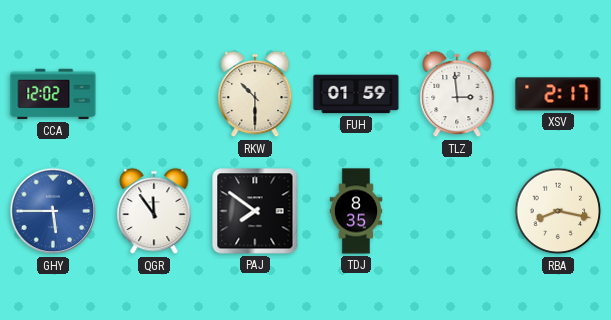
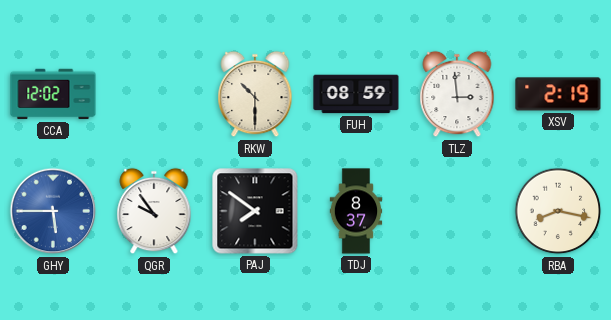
FUH: 01:59 -> 08:59
XSV: 2:17 -> 2:19
QGR: 11:54 -> 9:54
TDJ: 8:35 -> 8:37
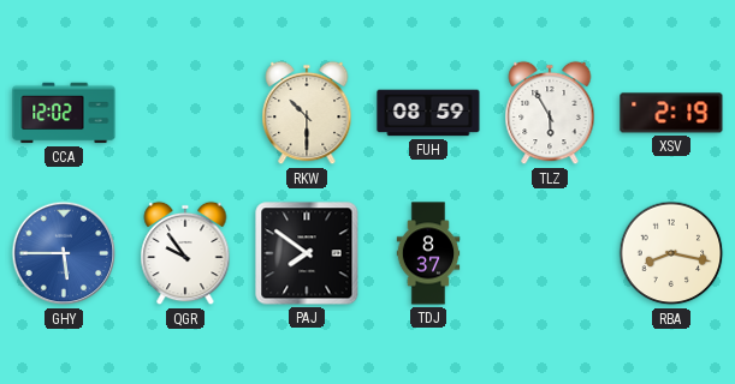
TLZ: 2:59 -> 5:55
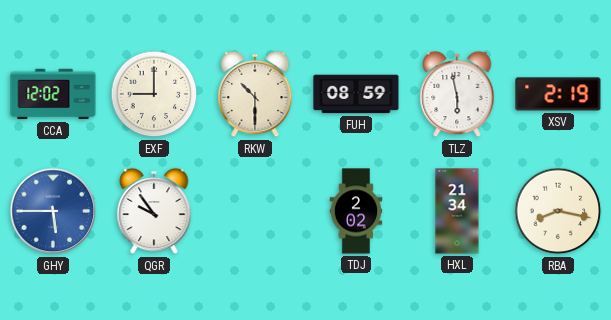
EXF: none -> 9:00
TLZ: 5:55 -> 5:58
PAJ: 7:51 -> none
TDJ: 8:37 -> 2:02
HXL: none -> 21:34
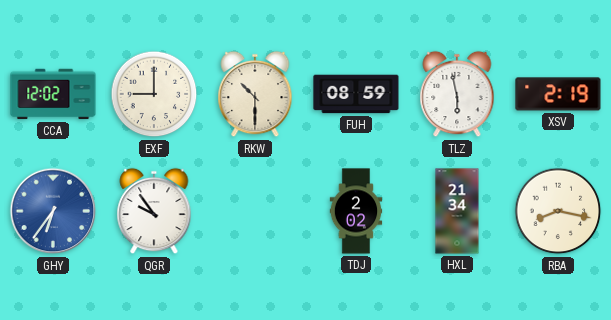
GHY: 5:45 -> 6:36
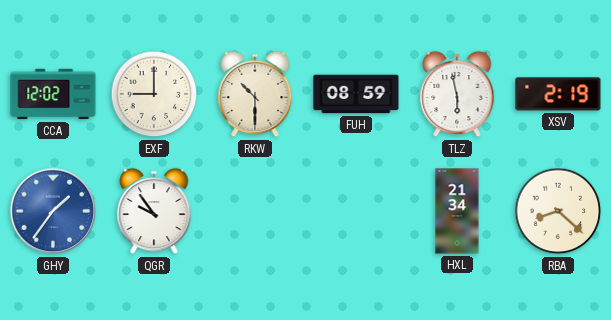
GHY: 6:36 -> 1:36
TDJ: 2:02 -> none
RBA: 8:17 -> 8:22
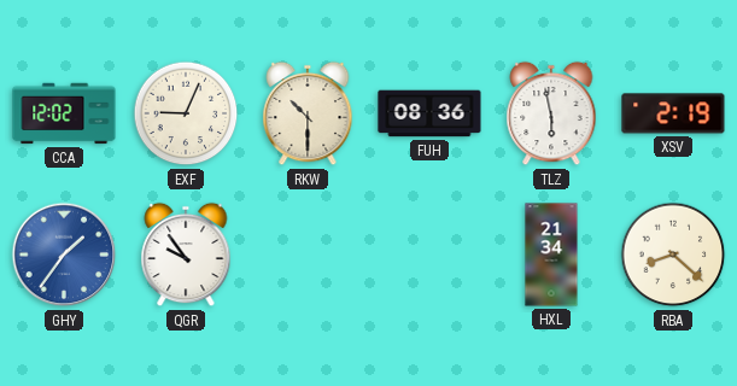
EXF: 9:00 -> 9:04
FUH: 08:59 -> 08:36
